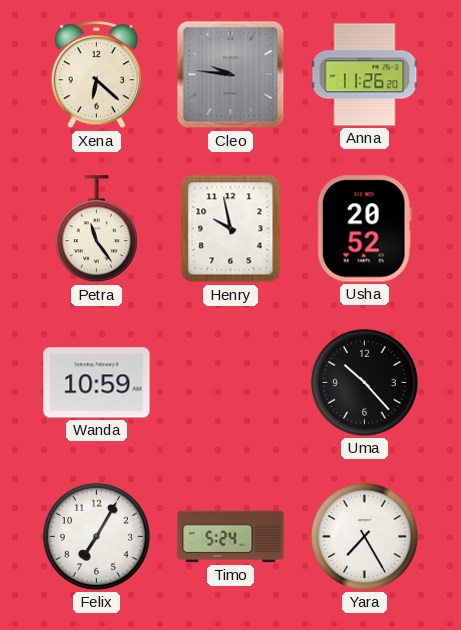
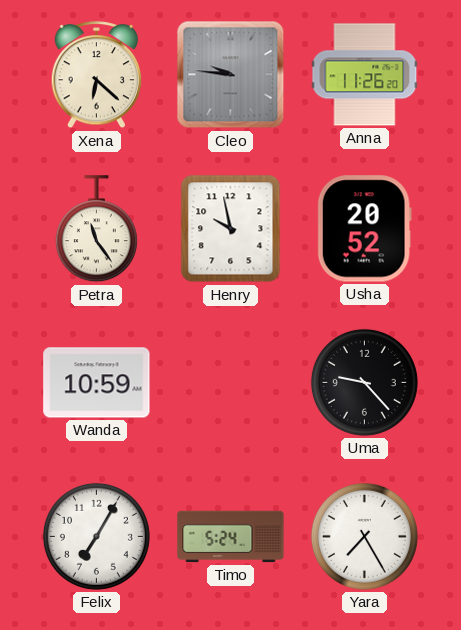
Uma: 10:23 -> 9:23
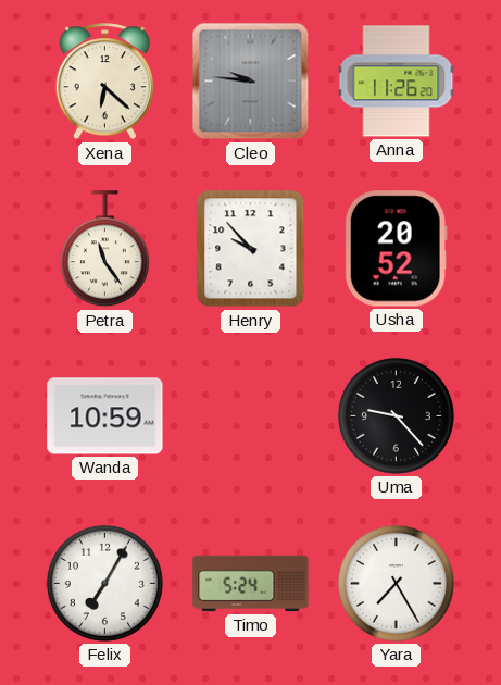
Henry: 9:58 -> 9:53
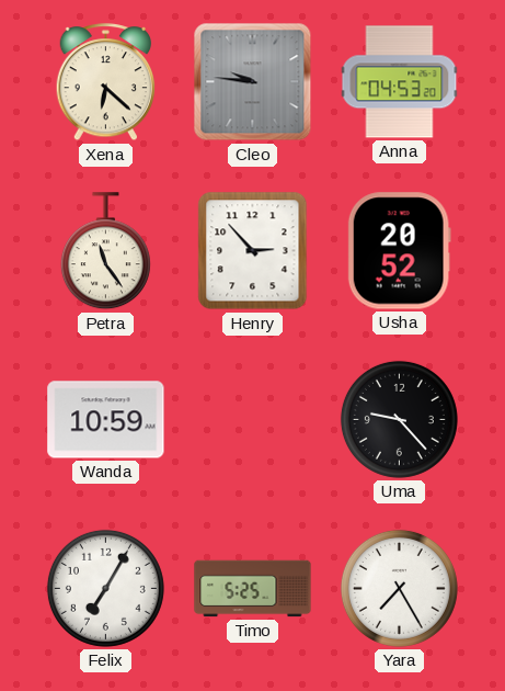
Anna: 11:26 -> 04:53
Henry: 9:53 -> 2:53
Timo: 5:24 -> 5:25
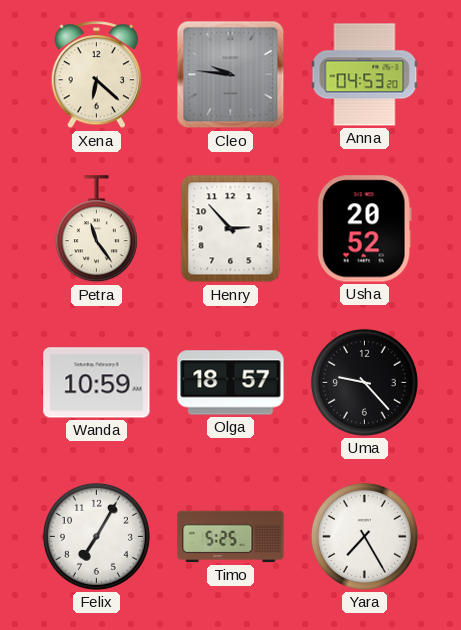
Olga: none -> 18:57
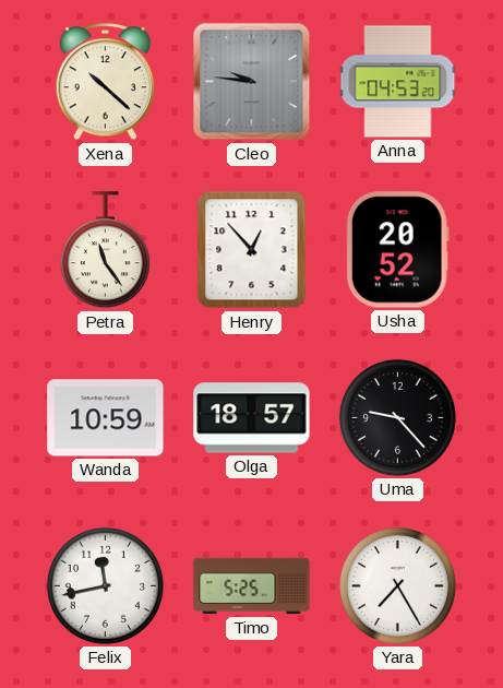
Xena: 6:22 -> 10:22
Henry: 2:53 -> 12:53
Felix: 7:05 -> 11:43
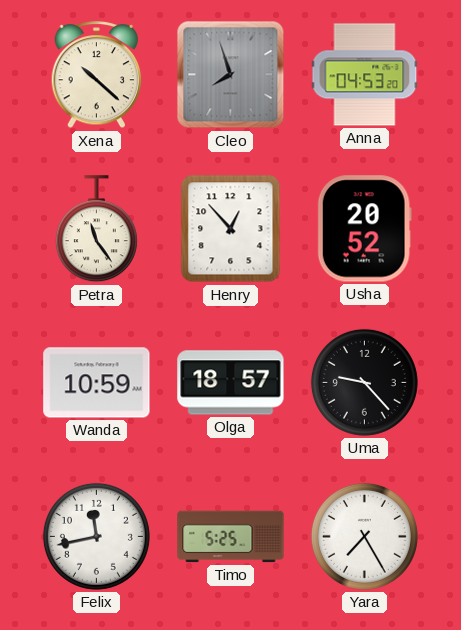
Cleo: 9:46 -> 7:57
